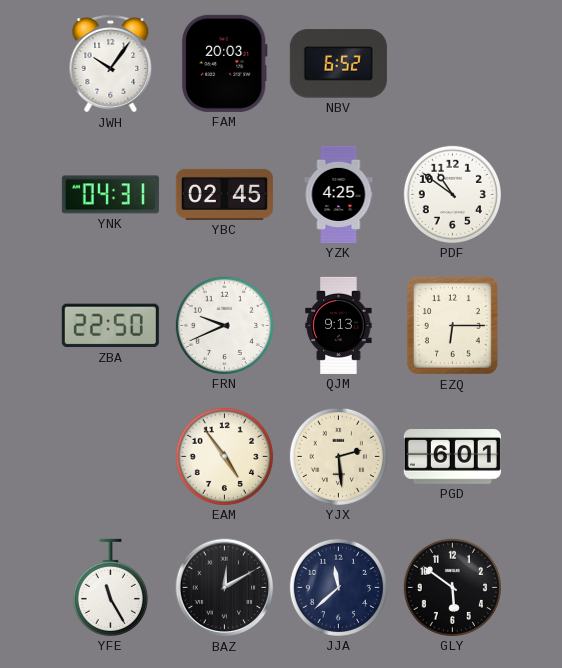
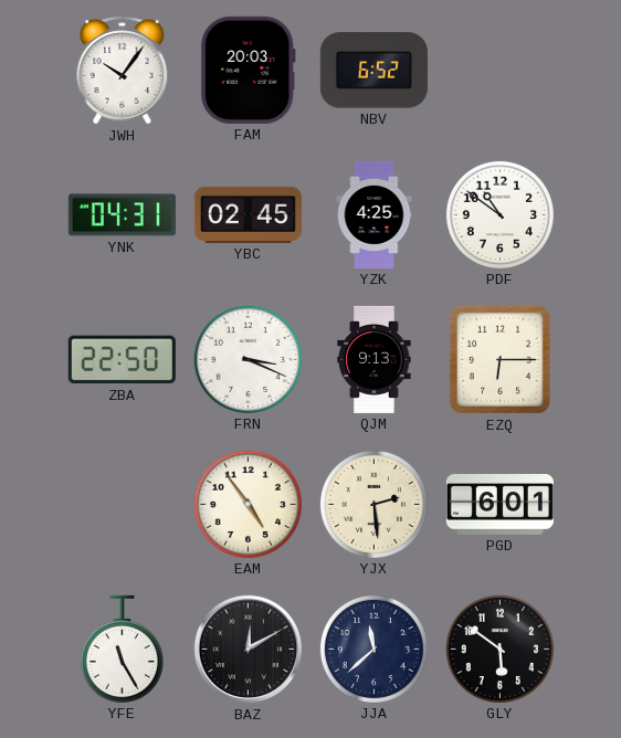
FRN: 9:41 -> 3:19
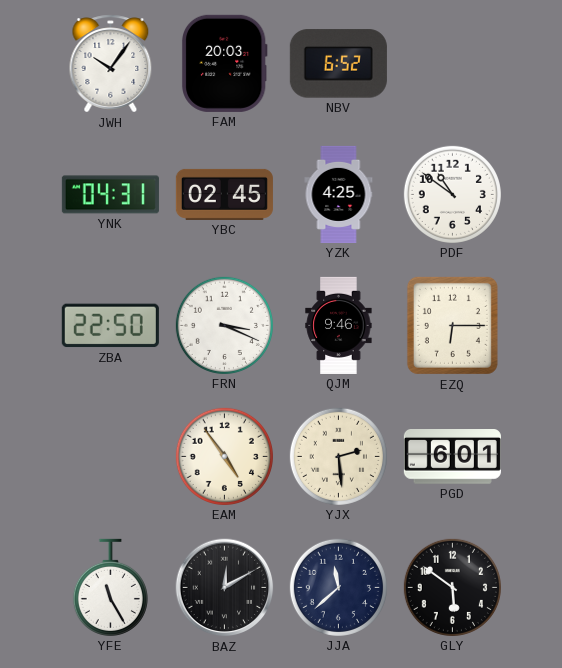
QJM: 9:13 -> 9:46
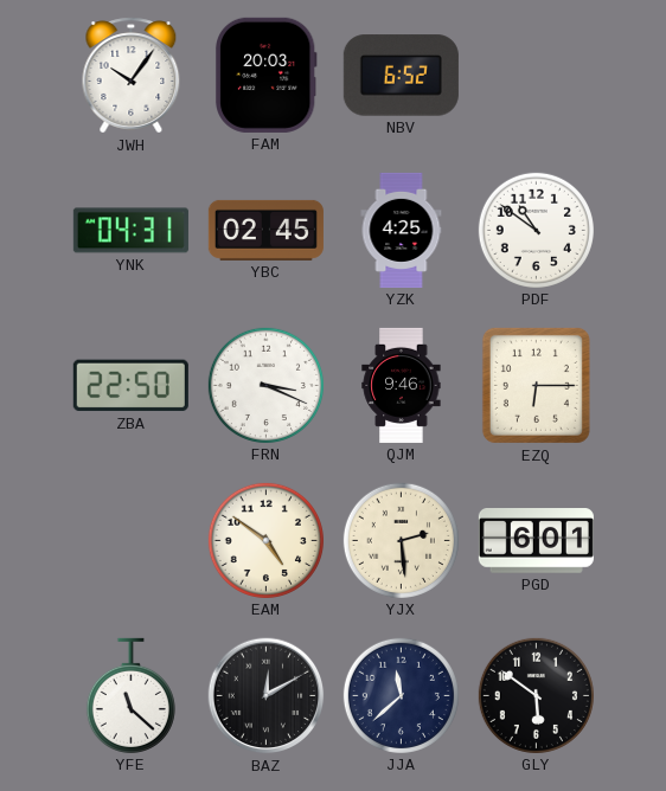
EAM: 4:54 -> 4:51
YFE: 11:25 -> 11:22
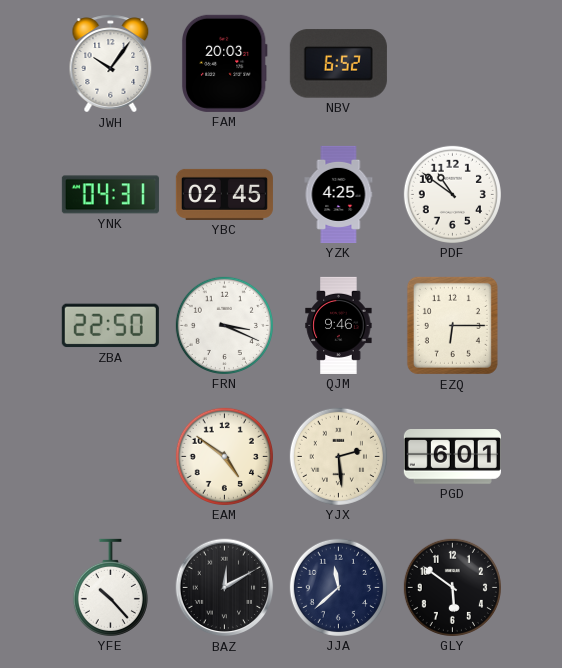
YFE: 11:22 -> 10:23
